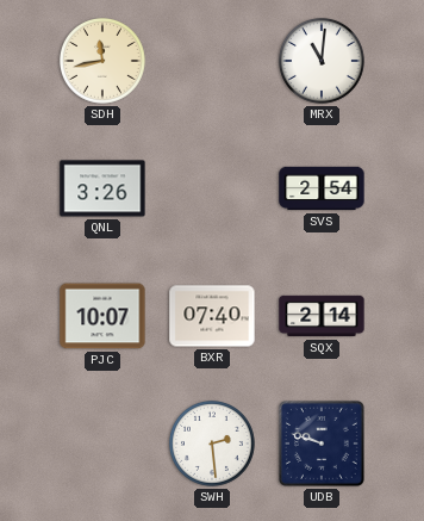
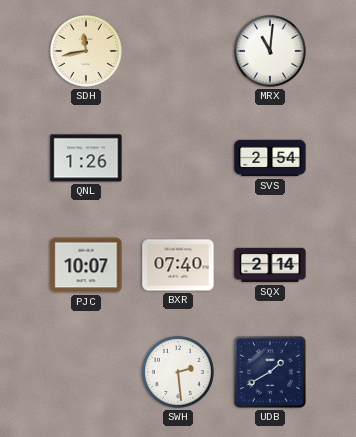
QNL: 3:26 -> 1:26
UDB: 9:48 -> 1:40
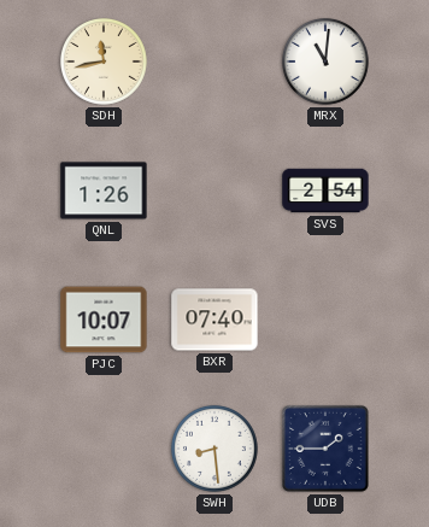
SQX: 2:14 -> none
SWH: 2:29 -> 8:29
UDB: 1:40 -> 1:45
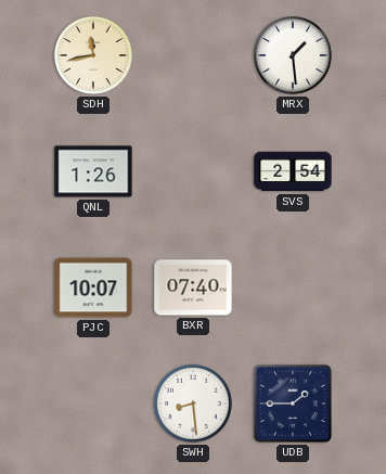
MRX: 11:01 -> 1:29
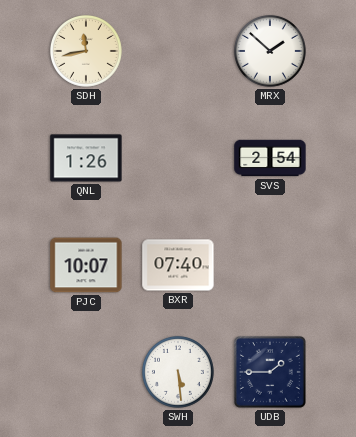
MRX: 1:29 -> 1:52
SWH: 8:29 -> 5:29
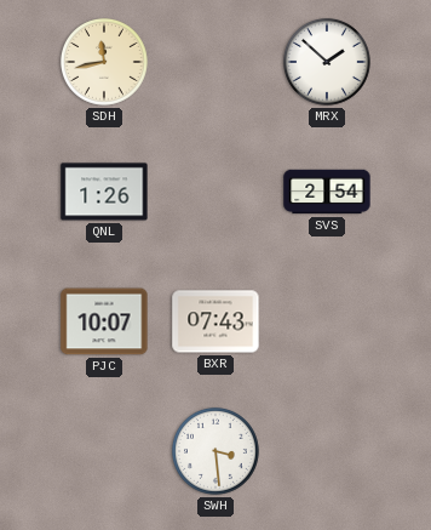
BXR: 07:40 -> 07:43
SWH: 5:29 -> 3:29
UDB: 1:45 -> none
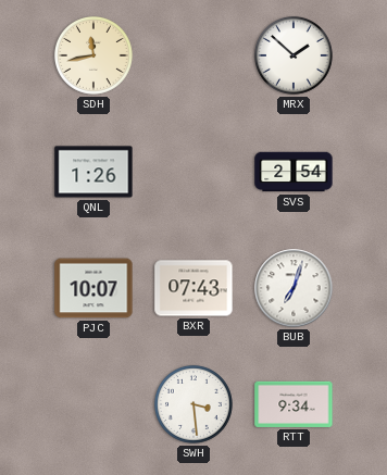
BUB: none -> 7:03
RTT: none -> 9:34
